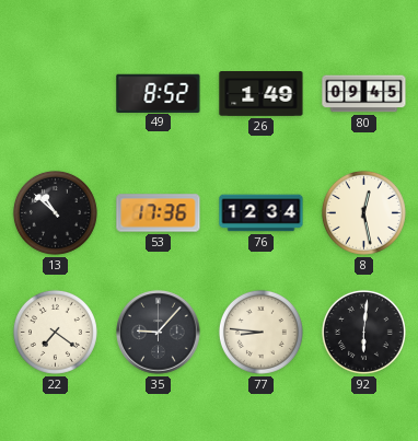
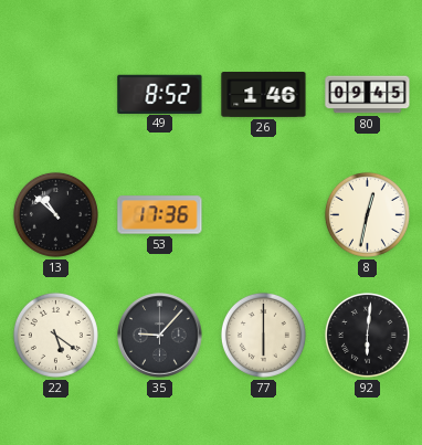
26: 1:49 -> 1:46
76: 12:34 -> none
8: 12:28 -> 12:32
22: 7:21 -> 5:21
77: 8:46 -> 6:00
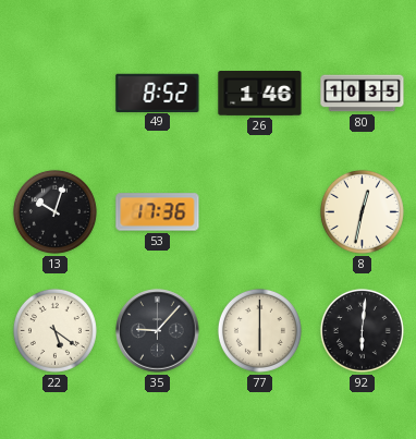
80: 09:45 -> 10:35
13: 10:52 -> 10:03
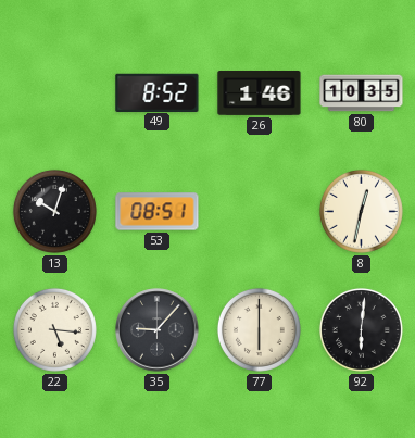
53: 17:36 -> 08:51
22: 5:21 -> 5:16
